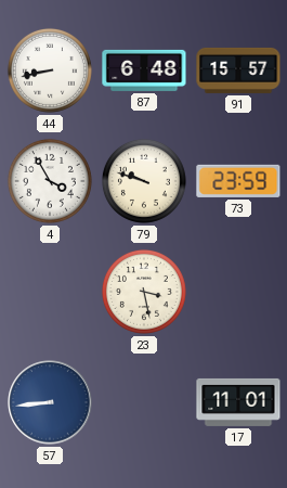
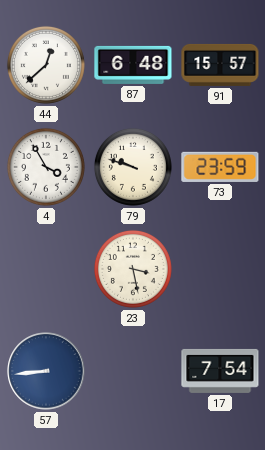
44: 8:43 -> 12:38
17: 11:01 -> 7:54
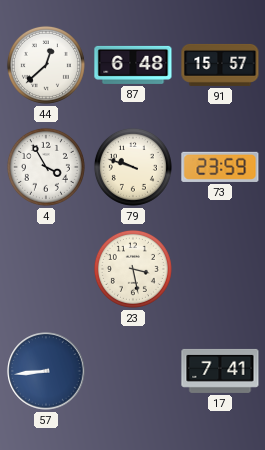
17: 7:54 -> 7:41
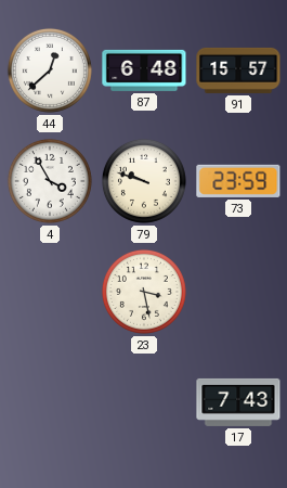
57: 8:44 -> none
17: 7:41 -> 7:43
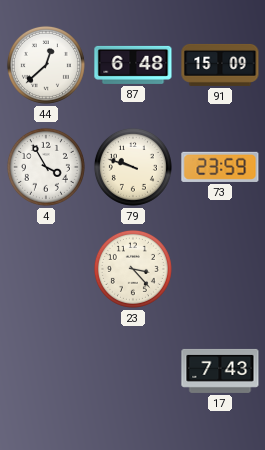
91: 15:57 -> 15:09
23: 3:28 -> 3:23
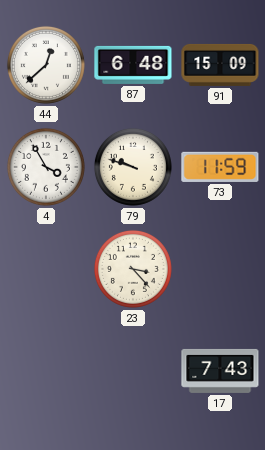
73: 23:59 -> 11:59
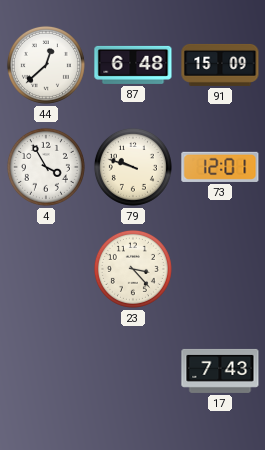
73: 11:59 -> 12:01
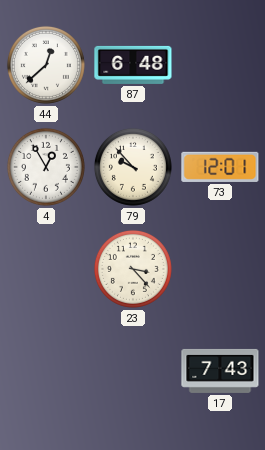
91: 15:09 -> none
4: 3:55 -> 12:55
79: 9:48 -> 9:53
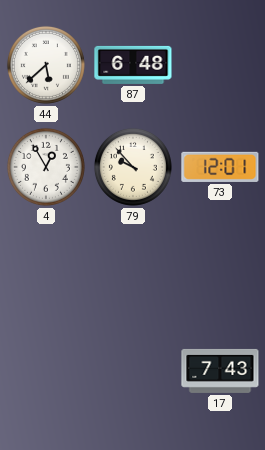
44: 12:38 -> 5:38
23: 3:23 -> none
